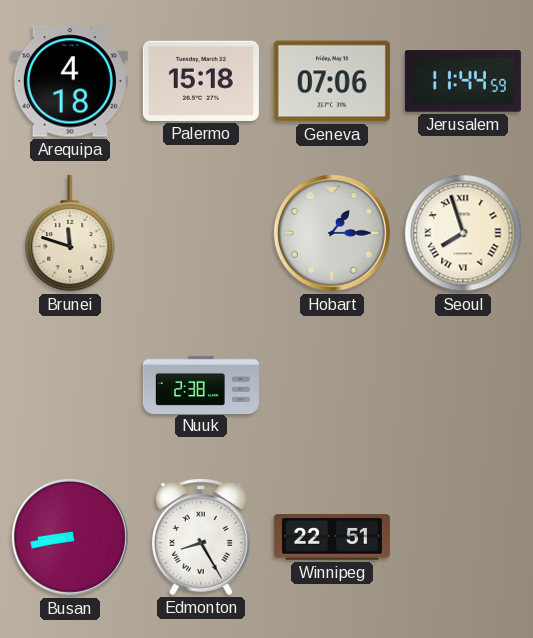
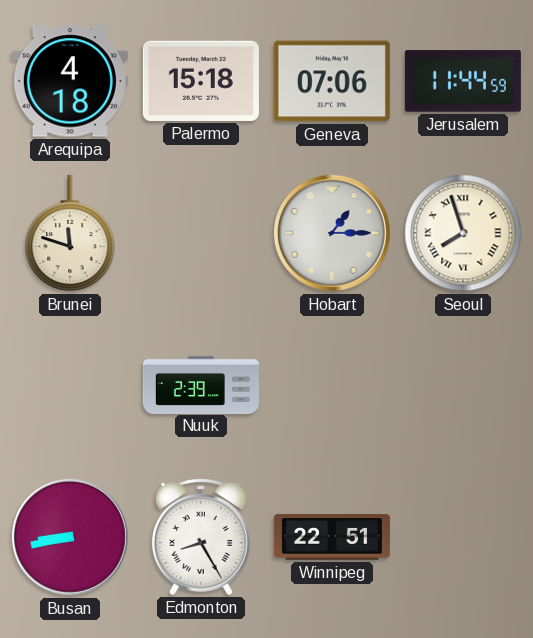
Nuuk: 2:38 -> 2:39
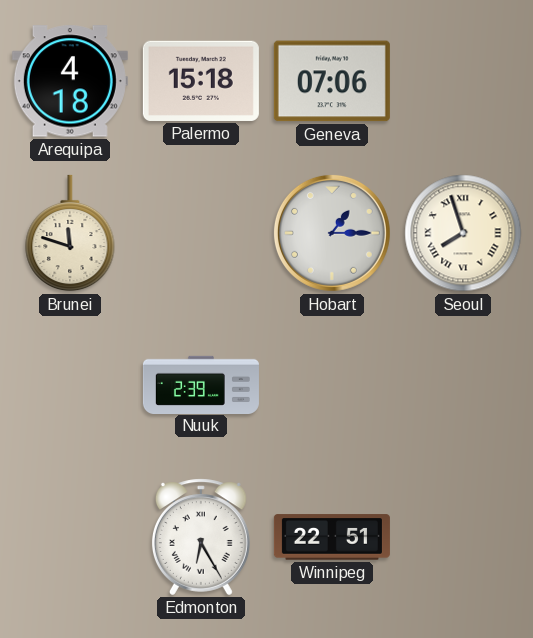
Jerusalem: 11:44 -> none
Busan: 8:43 -> none
Edmonton: 8:25 -> 6:25
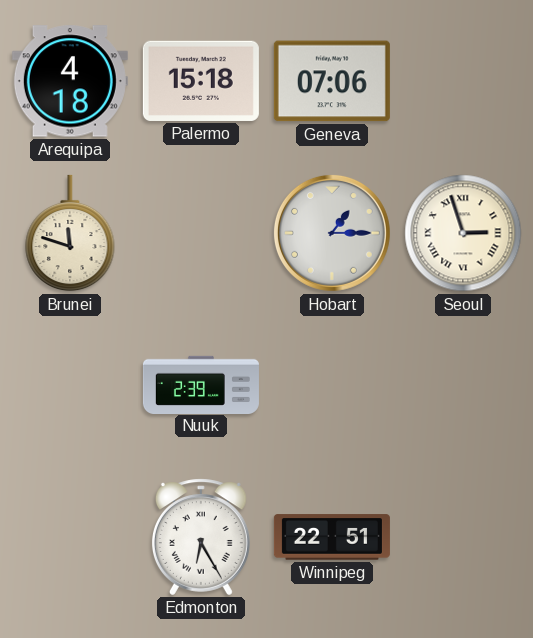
Seoul: 7:57 -> 2:57
